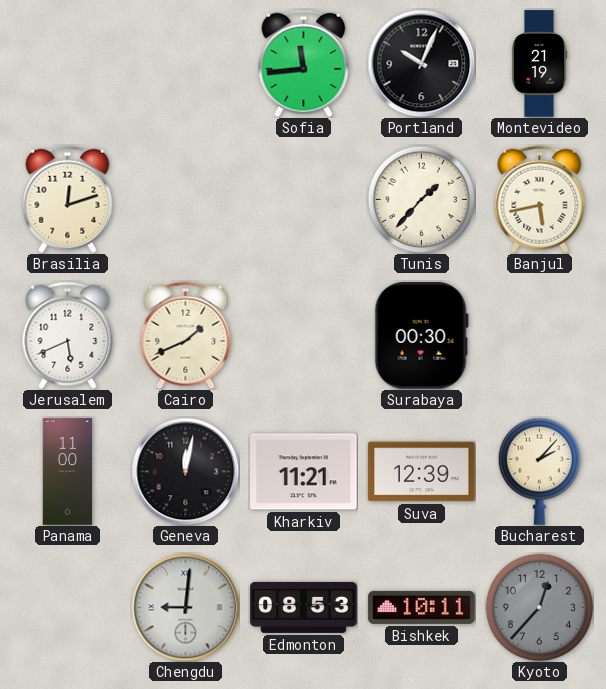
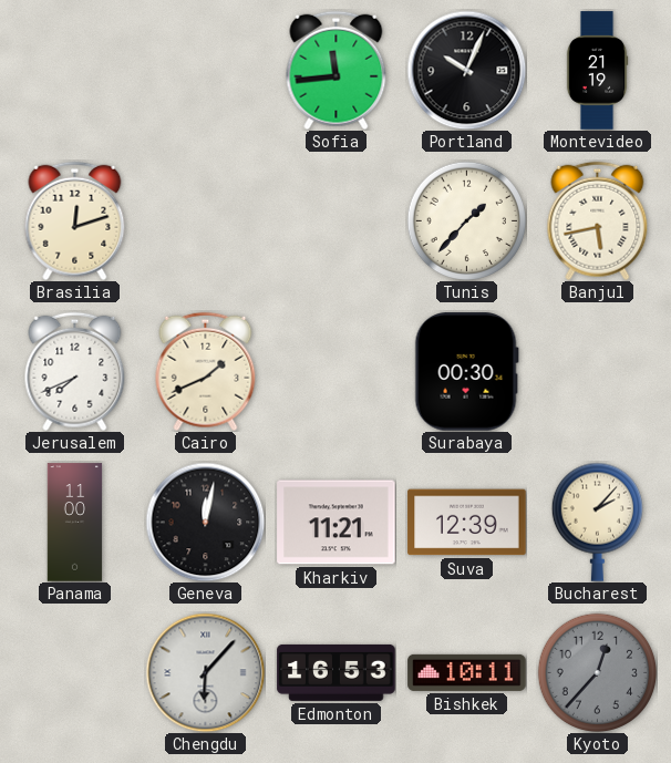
Jerusalem: 5:41 -> 7:41
Chengdu: 9:01 -> 6:07
Edmonton: 08:53 -> 16:53
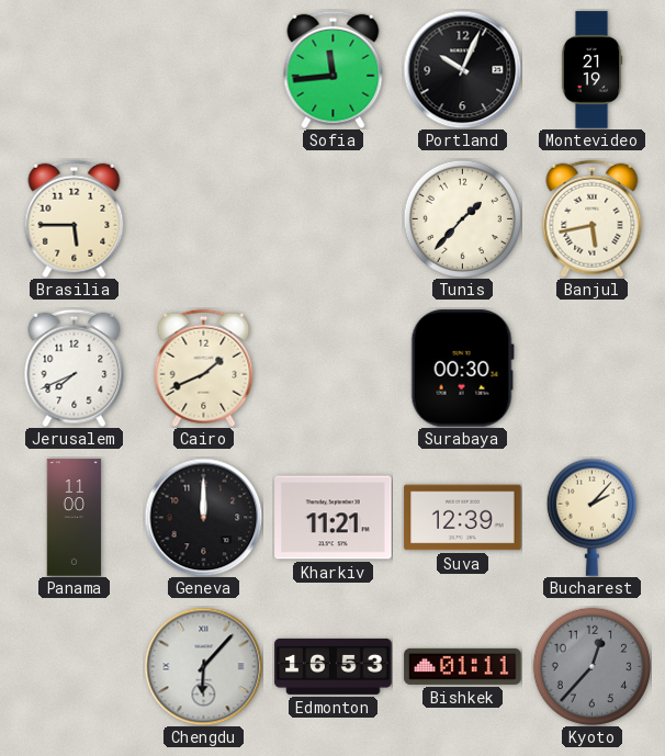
Brasilia: 12:12 -> 5:45
Geneva: 12:02 -> 12:00
Bishkek: 10:11 -> 01:11
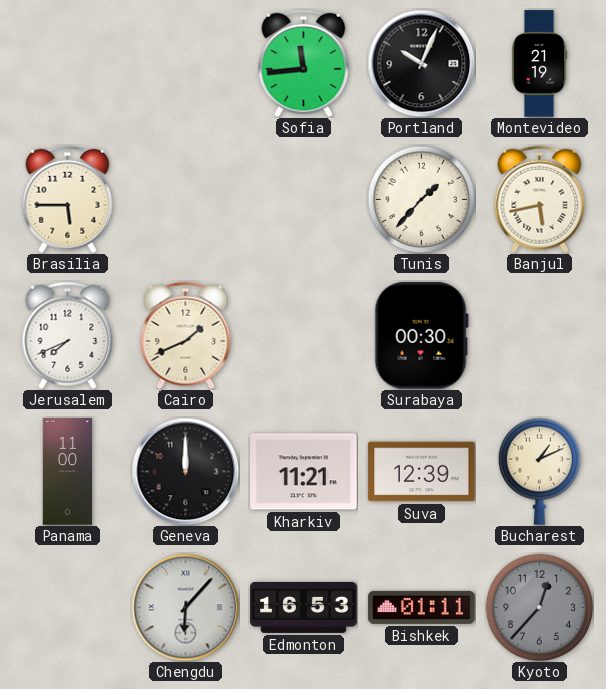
Bucharest: 2:07 -> 1:11
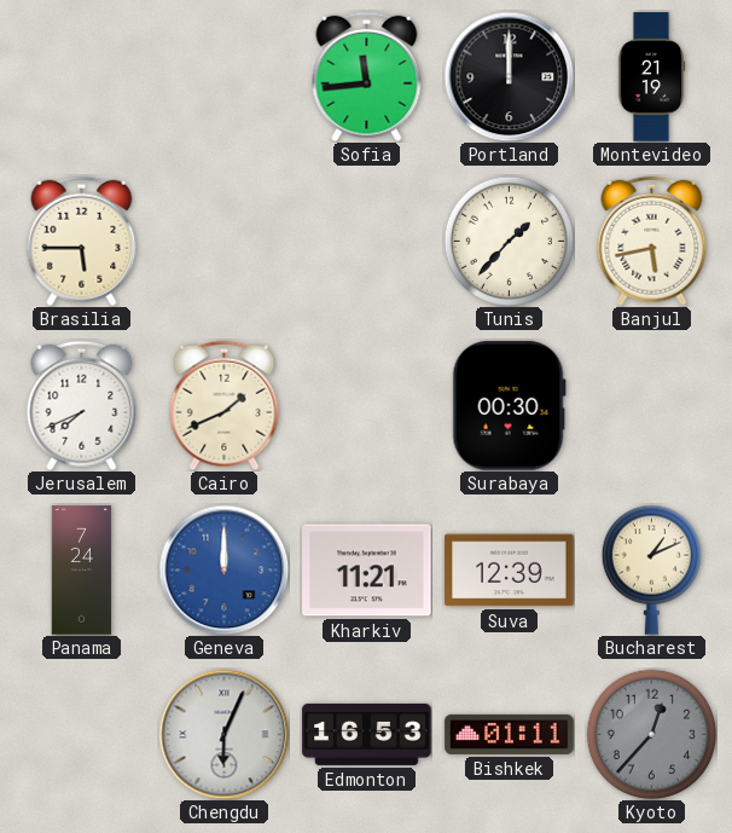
Portland: 10:04 -> 12:00
Panama: 11:00 -> 7:24
Geneva dial: black -> blue
Chengdu: 6:07 -> 6:04
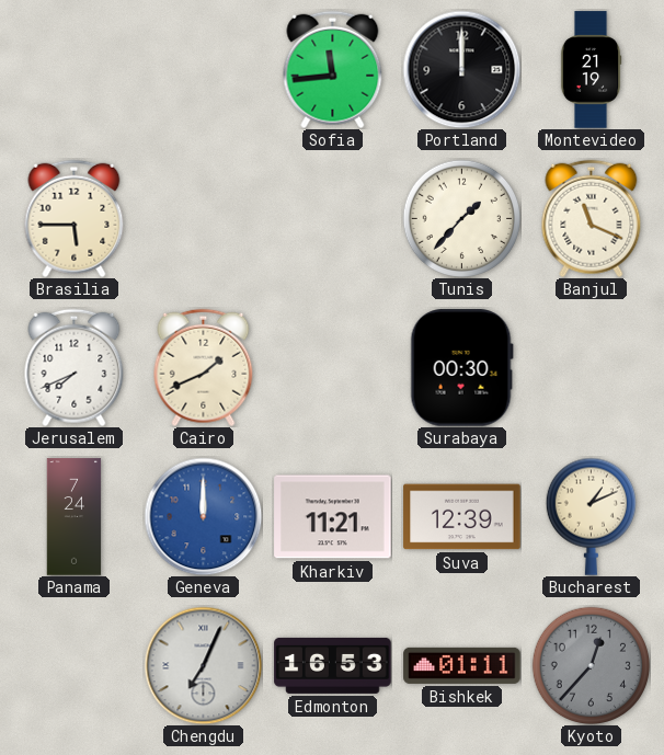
Banjul: 5:43 -> 11:19
Chengdu: 6:04 -> 7:04
